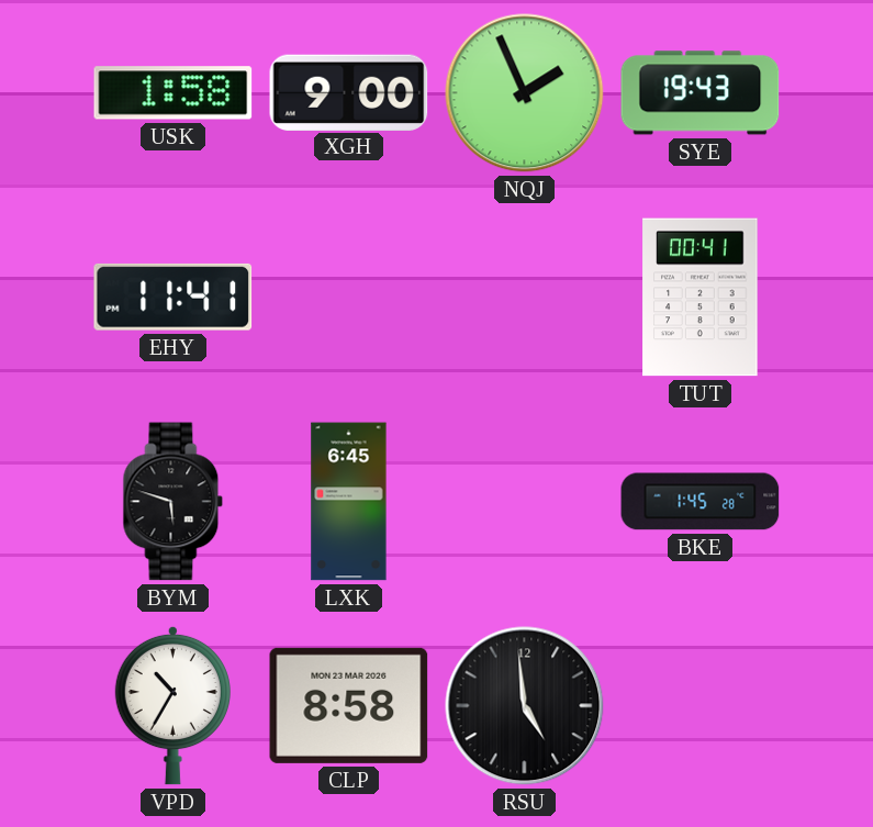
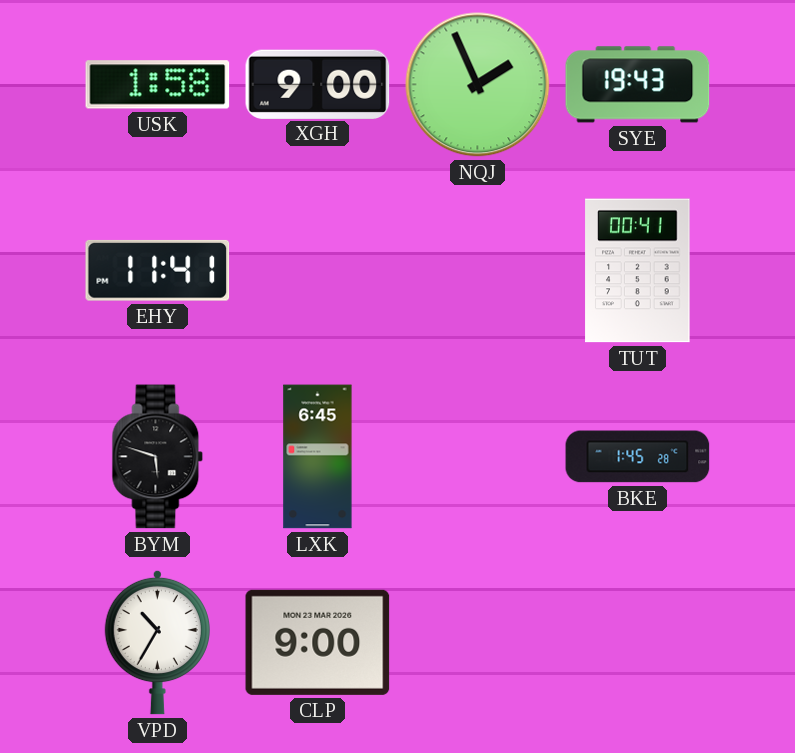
CLP: 8:58 -> 9:00
RSU: 4:59 -> none
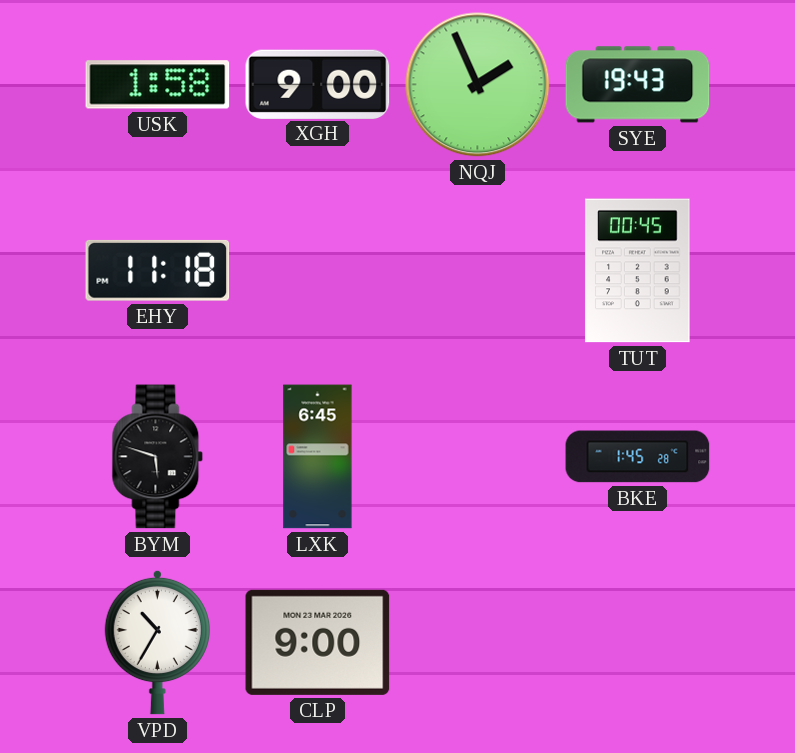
EHY: 11:41 -> 11:18
TUT: 00:41 -> 00:45
